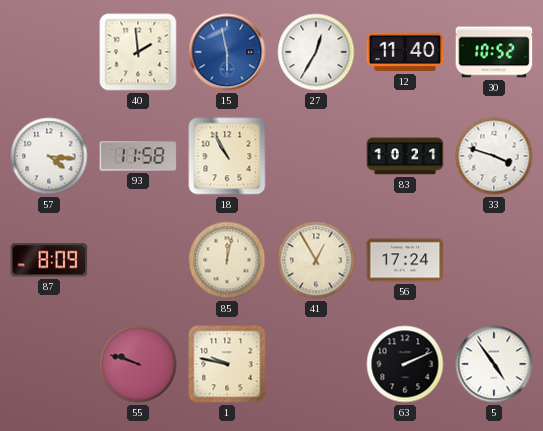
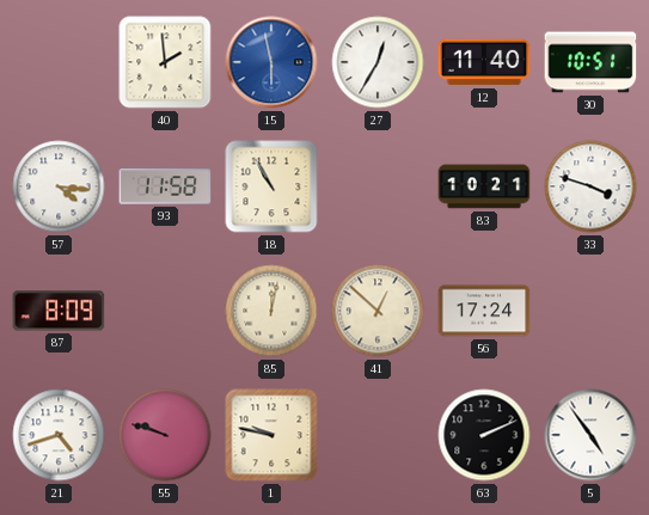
30: 10:52 -> 10:51
41: 12:55 -> 12:52
21: none -> 4:42
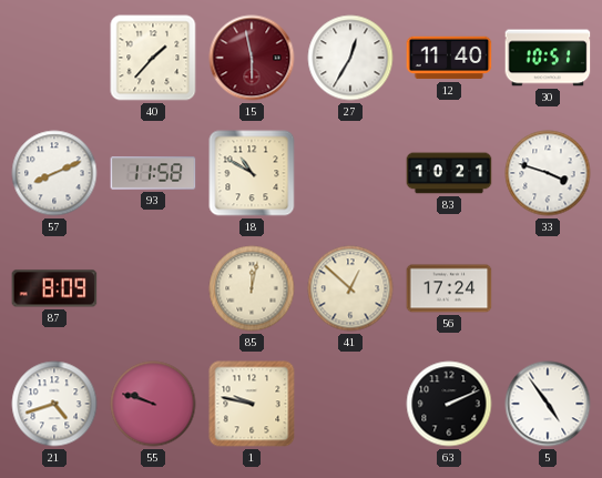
40: 1:59 -> 1:37
15 dial: blue -> burgundy
57: 4:16 -> 8:11
18: 10:55 -> 10:50
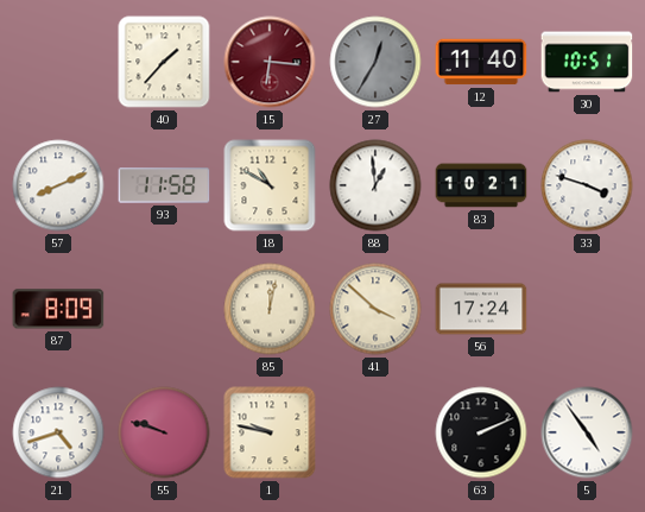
15: 5:58 -> 6:16
27 dial: white -> grey
88: none -> 12:59
41: 12:52 -> 3:52
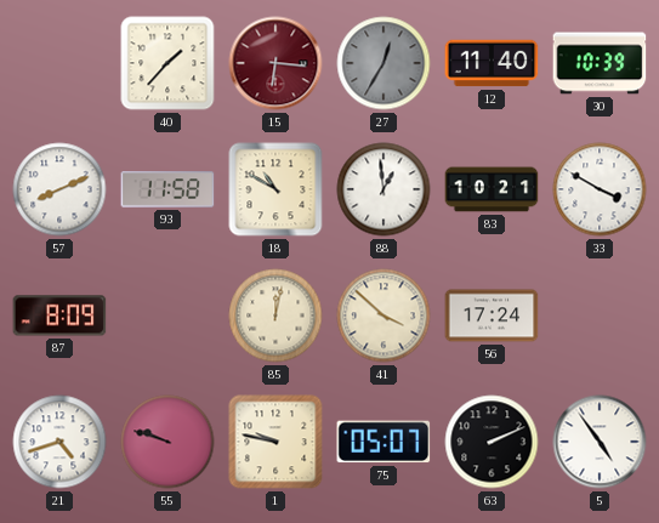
30: 10:51 -> 10:39
33: 3:48 -> 3:50
75: none -> 05:07
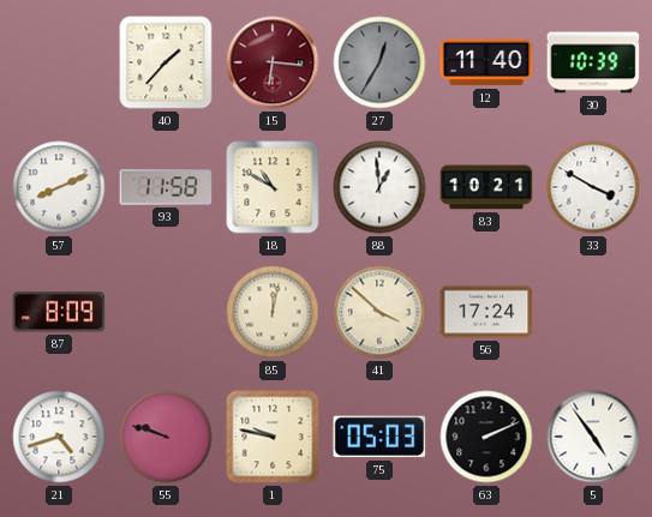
75: 05:07 -> 05:03
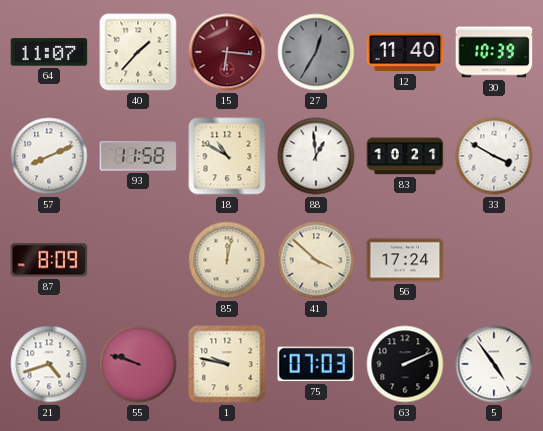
64: none -> 11:07
75: 05:03 -> 07:03
